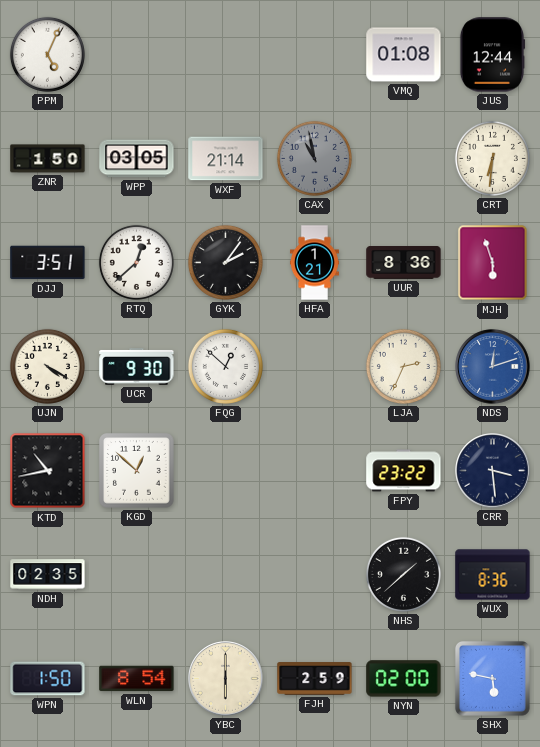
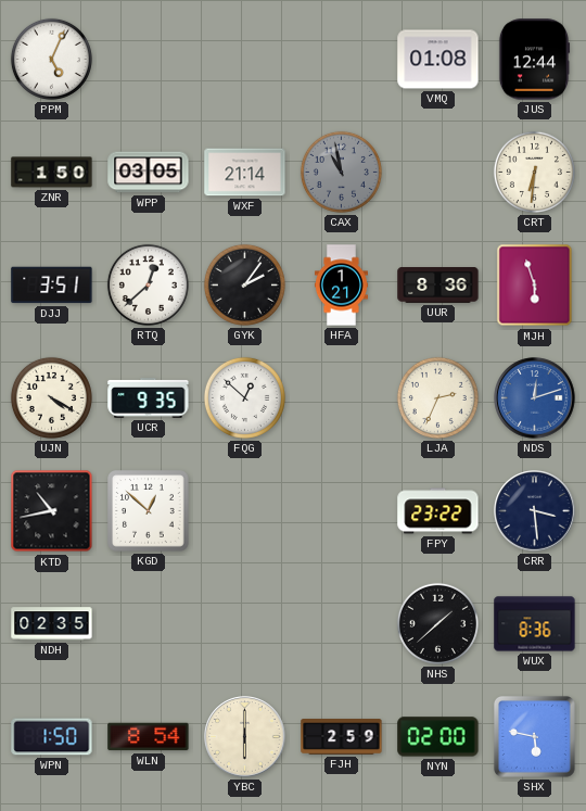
UCR: 9:30 -> 9:35
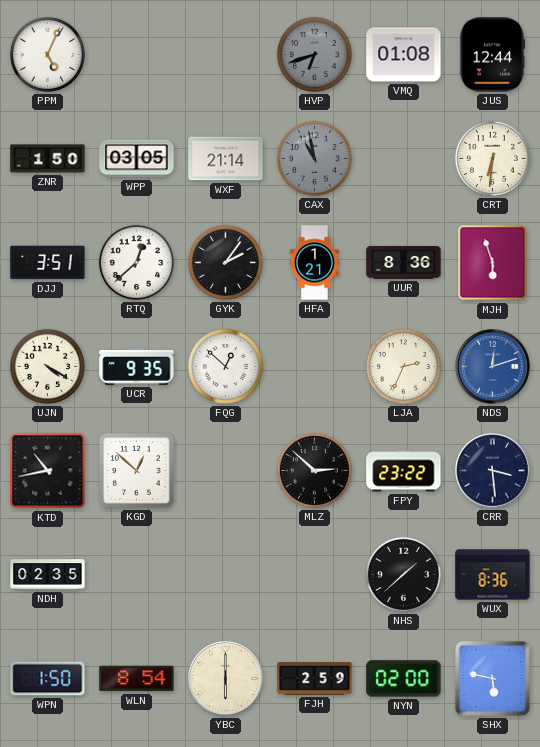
HVP: none -> 6:42
MLZ: none -> 2:52
